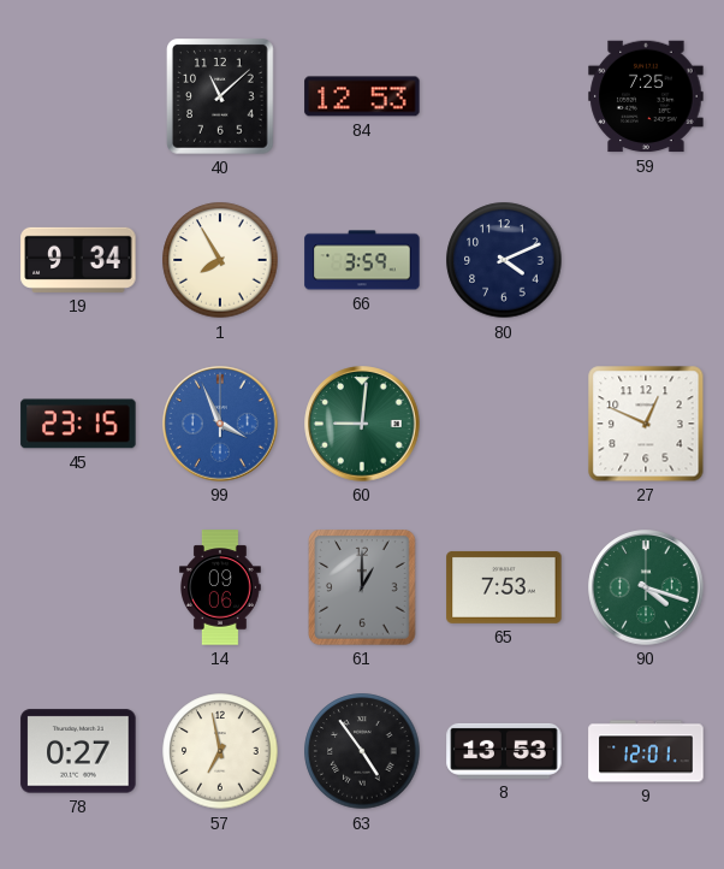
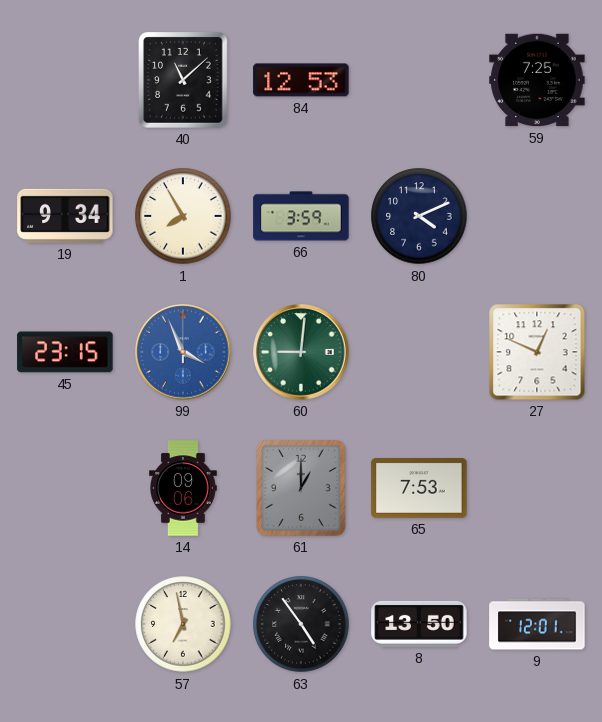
90: 4:18 -> none
78: 0:27 -> none
8: 13:53 -> 13:50
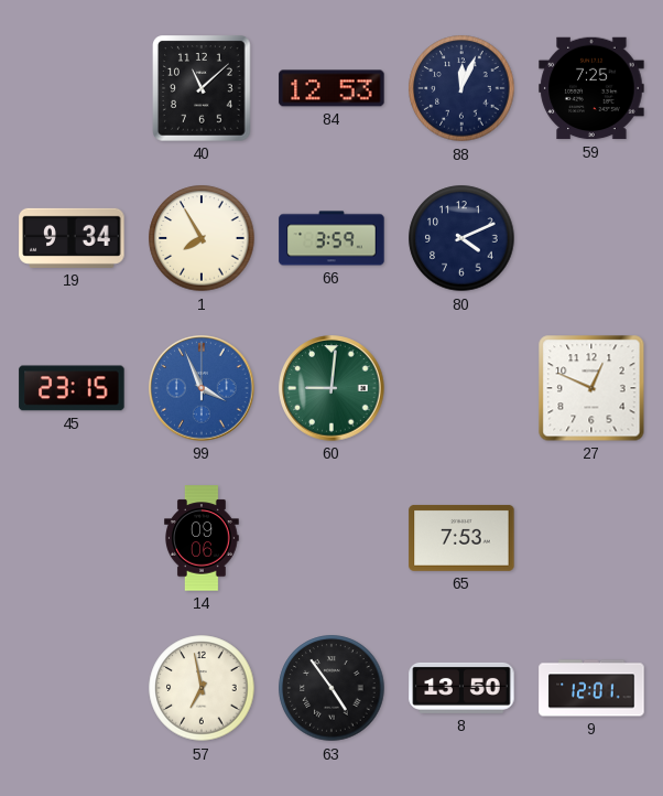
88: none -> 12:04
61: 1:00 -> none
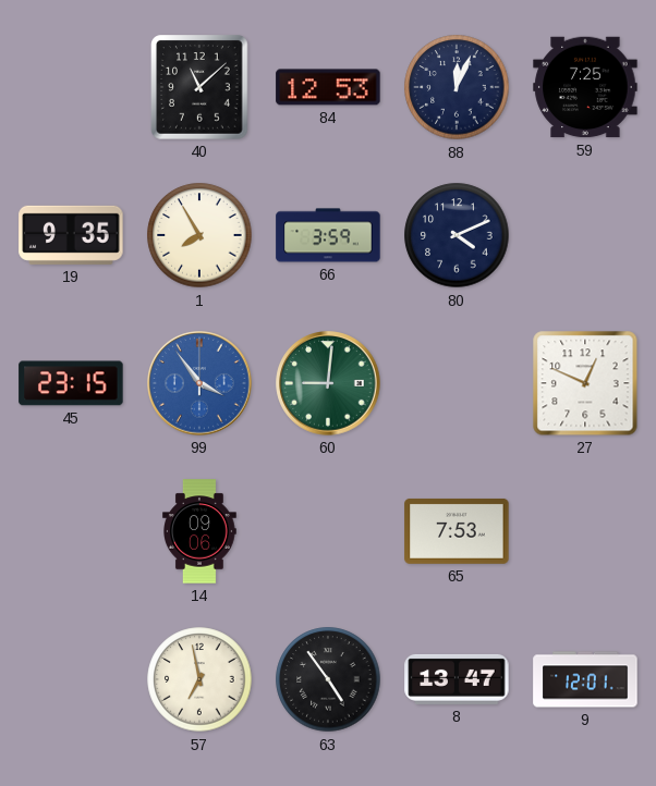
19: 9:34 -> 9:35
99: 3:56 -> 3:54
8: 13:50 -> 13:47
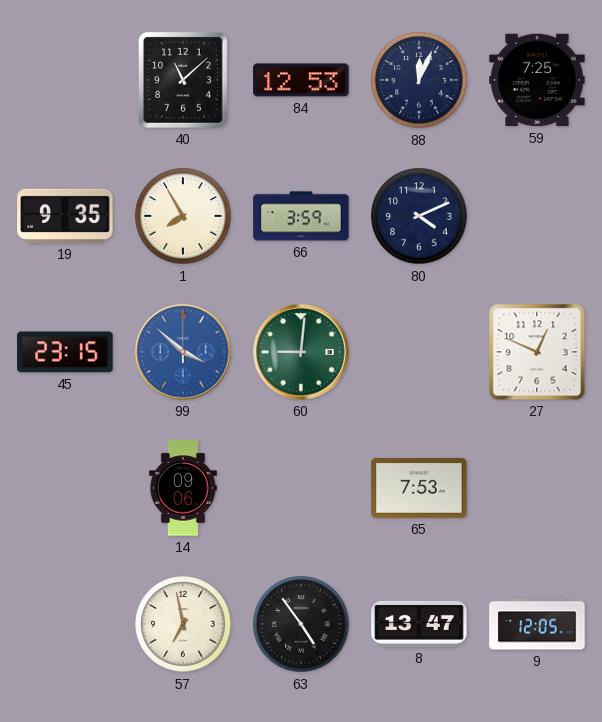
99: 3:54 -> 3:52
9: 12:01 -> 12:05
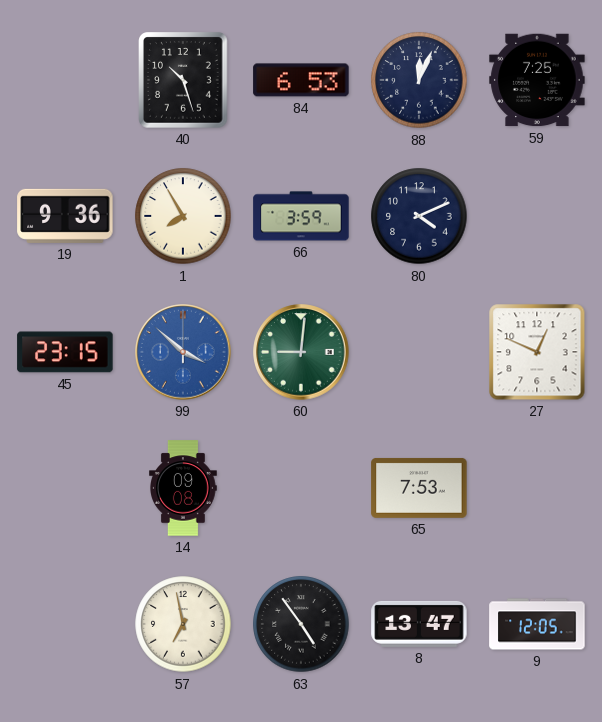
40: 11:08 -> 10:27
84: 12:53 -> 6:53
19: 9:35 -> 9:36
14: 09:06 -> 09:08
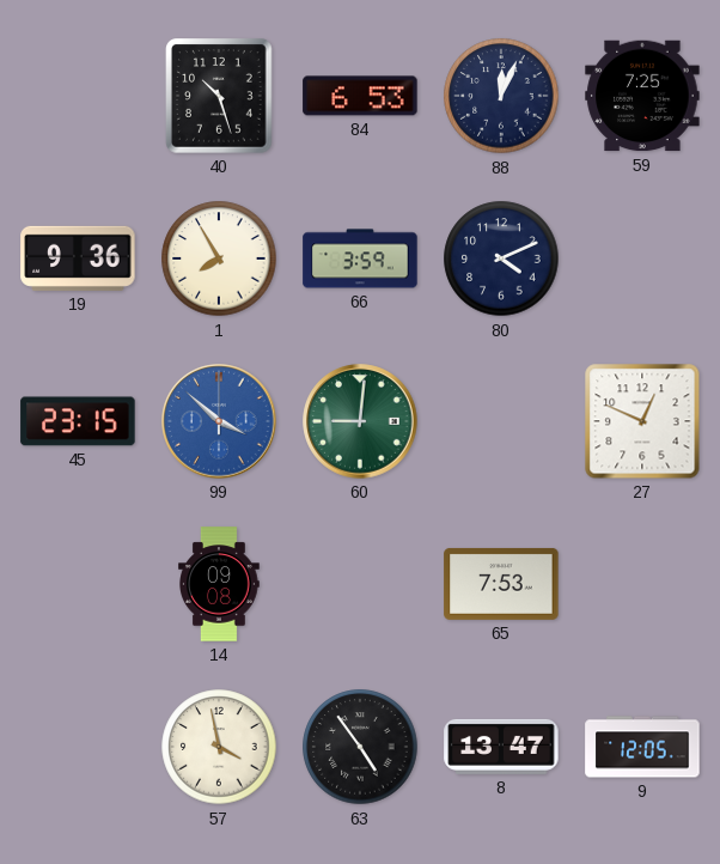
57: 6:58 -> 3:58
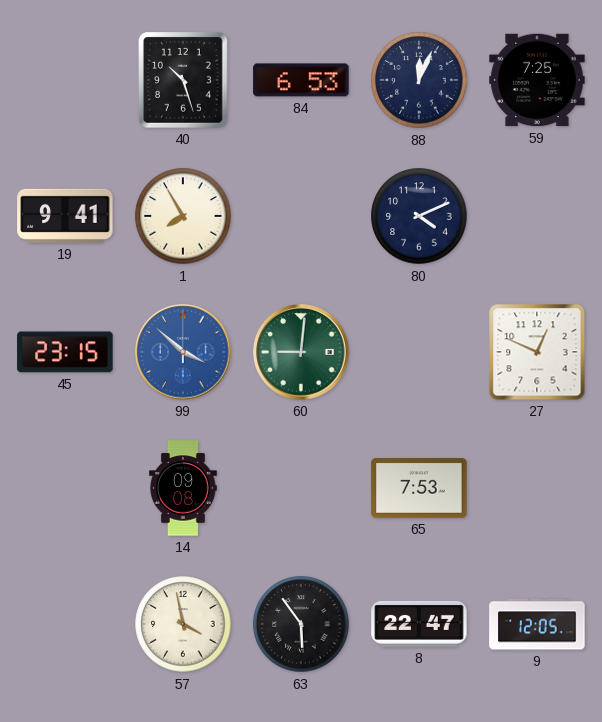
19: 9:36 -> 9:41
66: 3:59 -> none
63: 4:54 -> 5:54
8: 13:47 -> 22:47
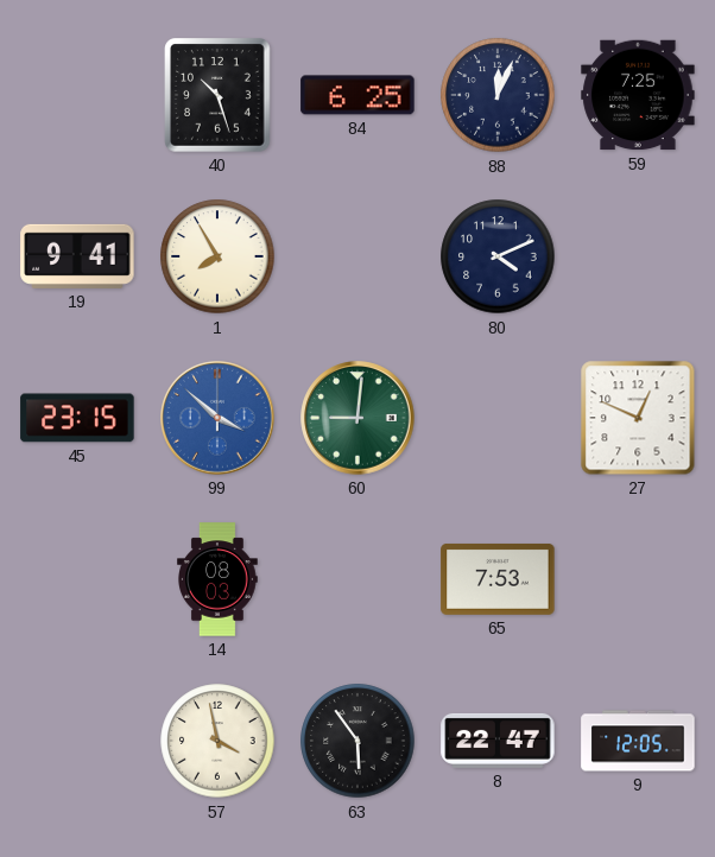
84: 6:53 -> 6:25
14: 09:08 -> 08:03
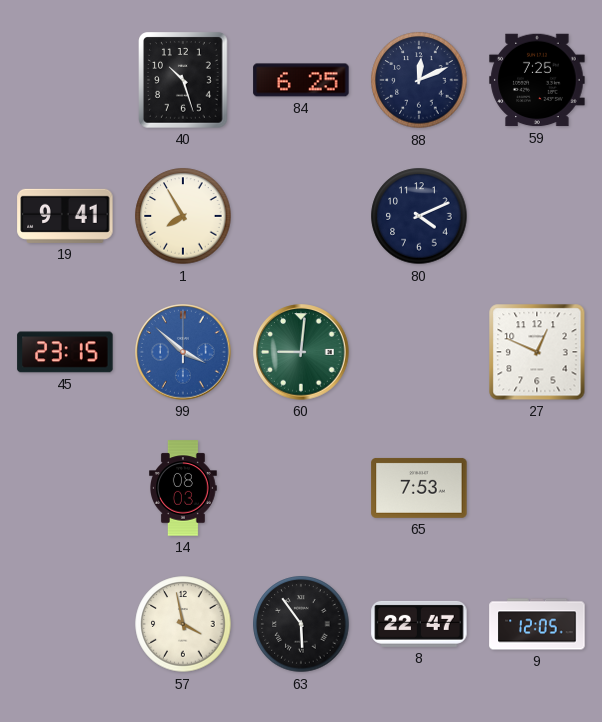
88: 12:04 -> 12:11
